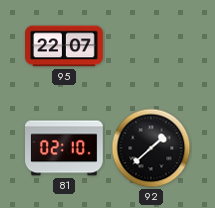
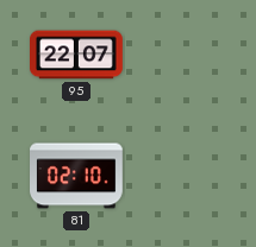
92: 1:38 -> none
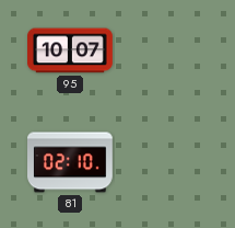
95: 22:07 -> 10:07
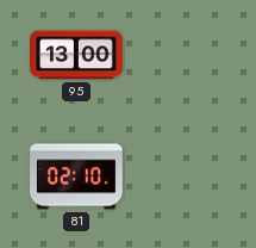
95: 10:07 -> 13:00
